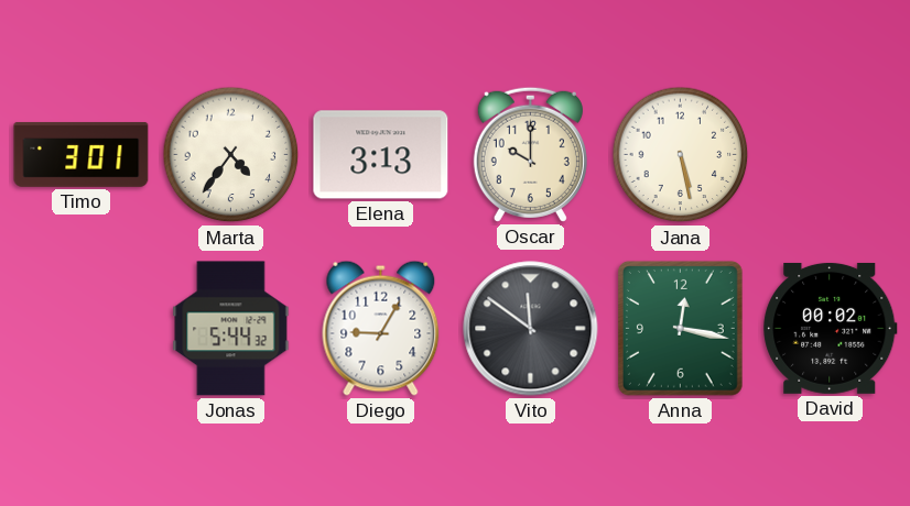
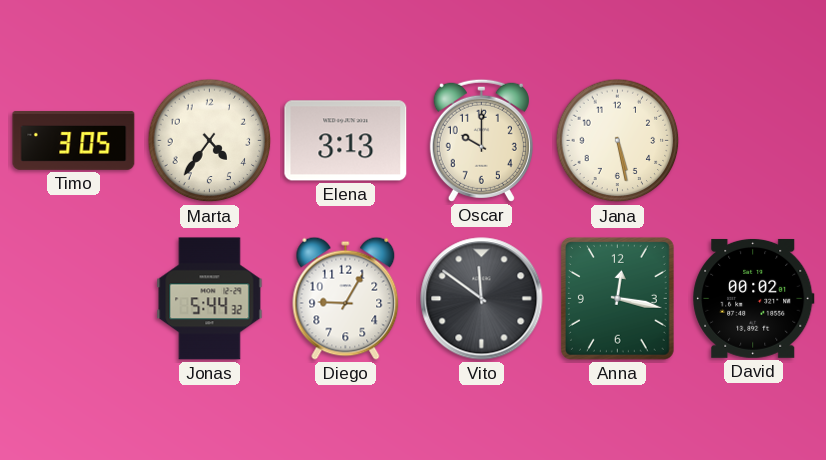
Timo: 3:01 -> 3:05
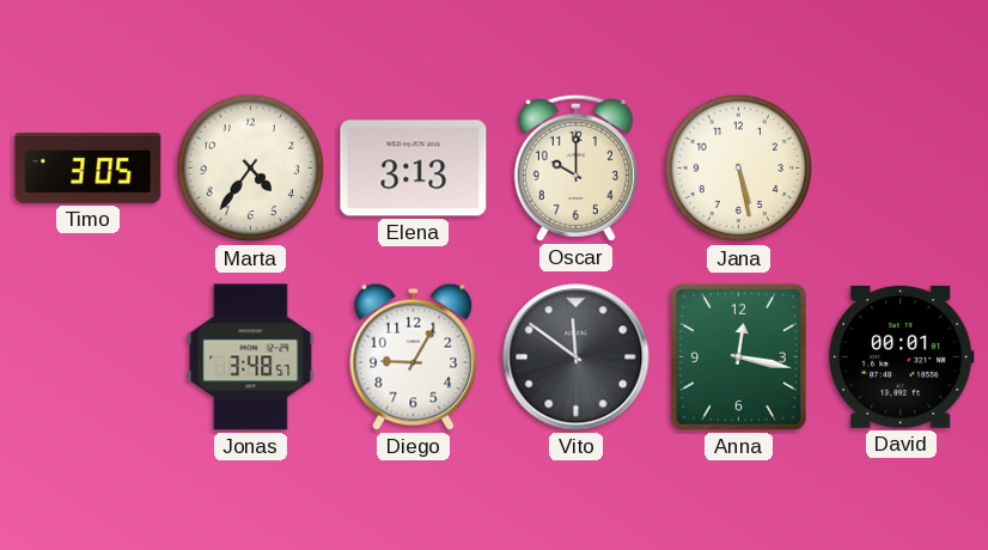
Jonas: 5:44 -> 3:48
David: 00:02 -> 00:01
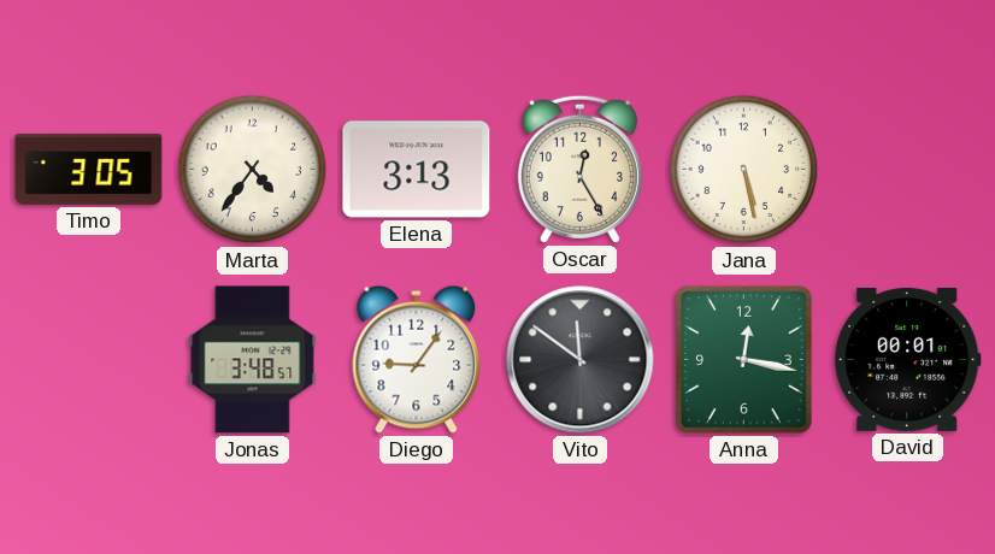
Oscar: 10:00 -> 12:25
Diego: 9:05 -> 9:06
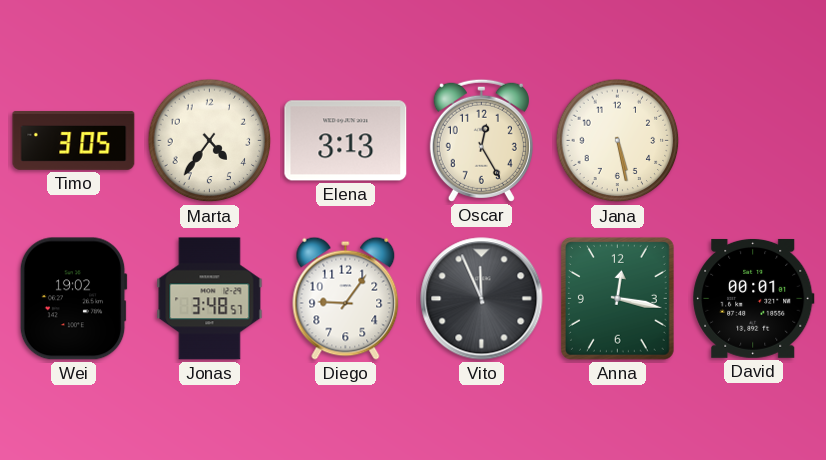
Wei: none -> 19:02
Vito: 11:51 -> 11:56
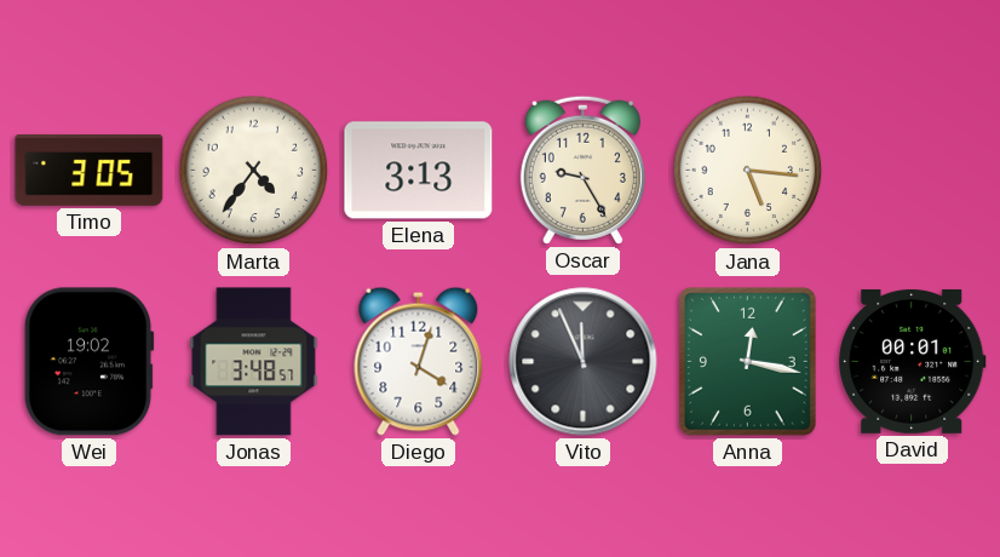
Oscar: 12:25 -> 9:25
Jana: 5:28 -> 5:16
Diego: 9:06 -> 4:03
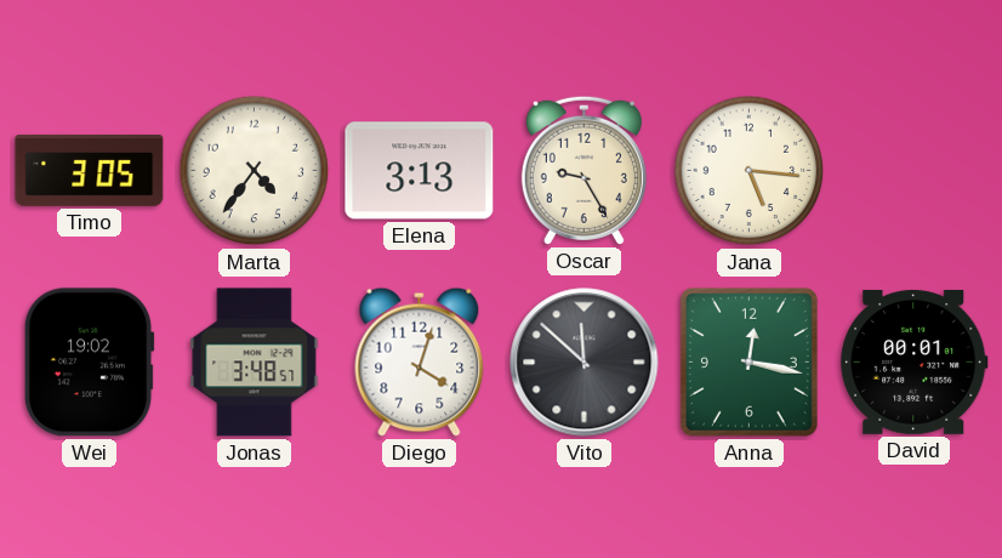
Vito: 11:56 -> 11:52
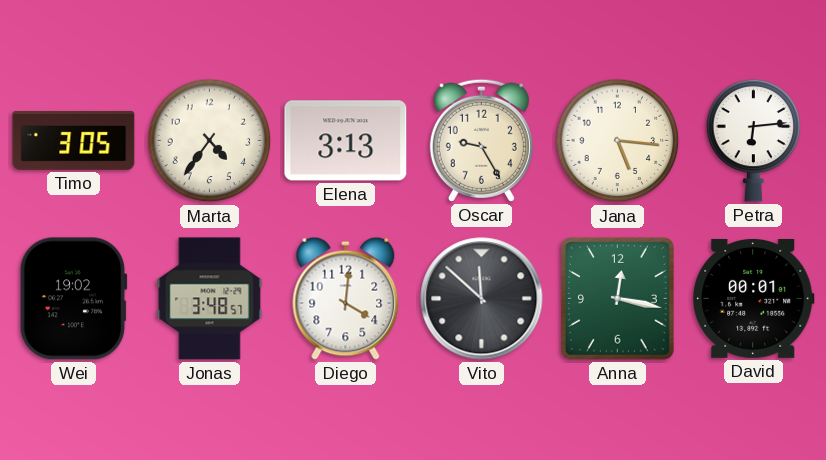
Petra: none -> 6:14
Diego: 4:03 -> 4:01
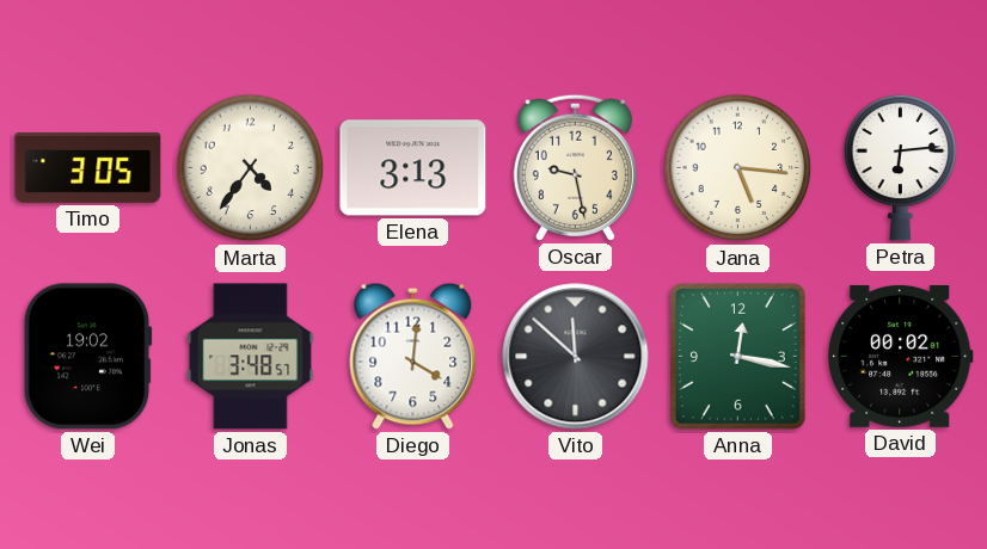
Oscar: 9:25 -> 9:28
David: 00:01 -> 00:02
